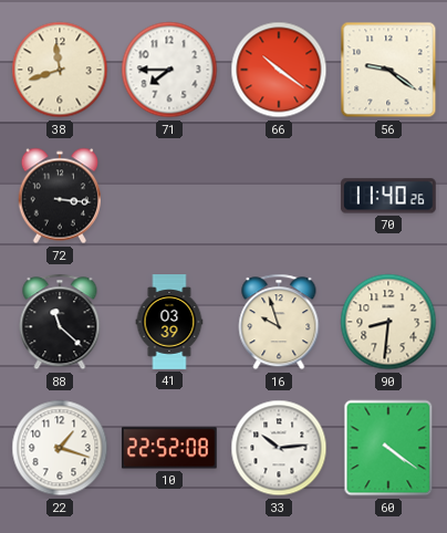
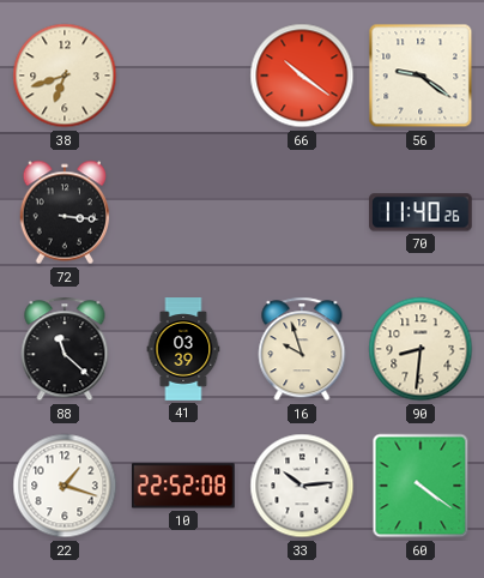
38: 11:42 -> 6:42
71: 7:45 -> none
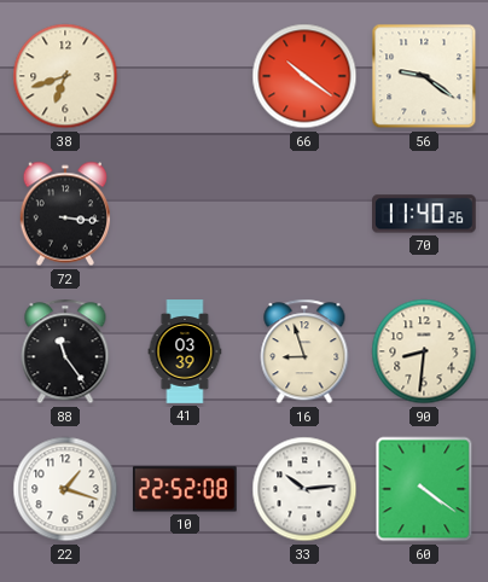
88: 11:22 -> 11:24
16: 9:57 -> 8:57
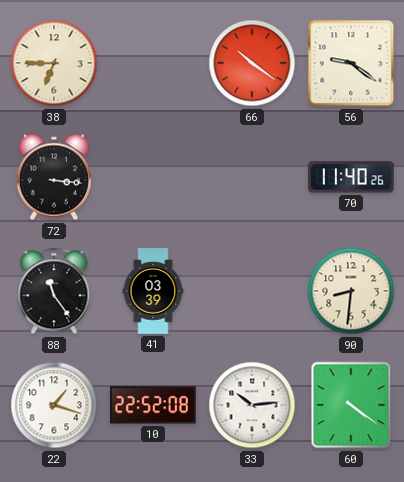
38: 6:42 -> 6:45
16: 8:57 -> none
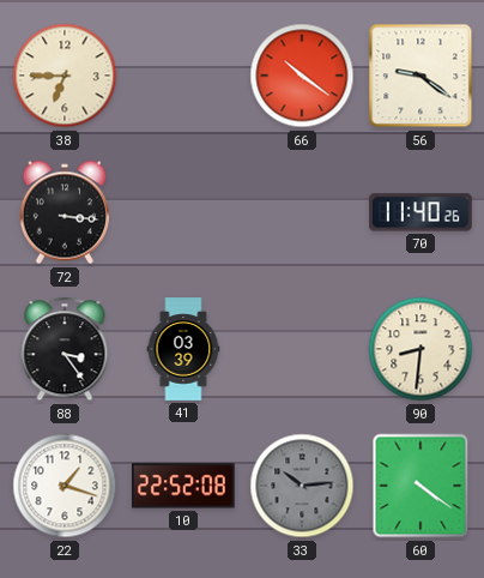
88: 11:24 -> 3:24
33 dial: white -> grey
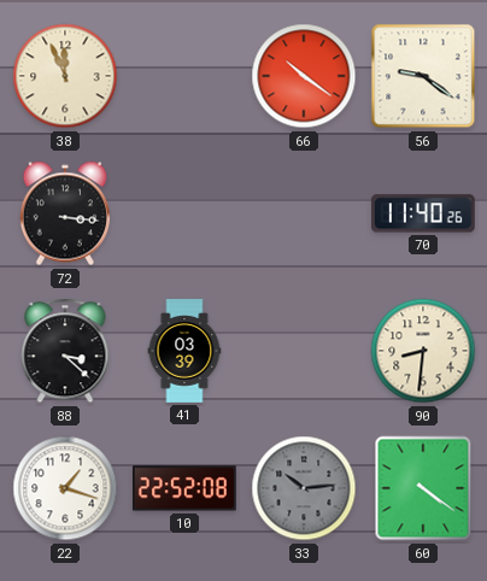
38: 6:45 -> 11:56
88: 3:24 -> 3:22
